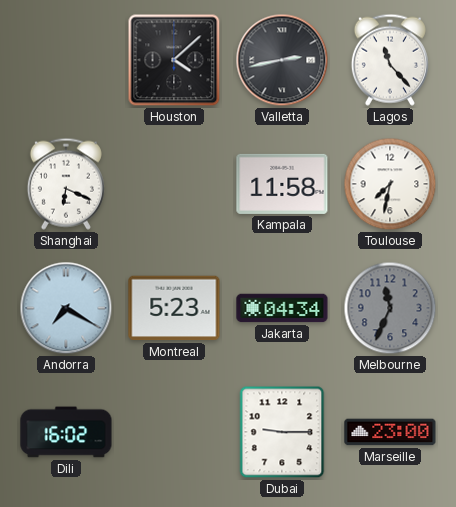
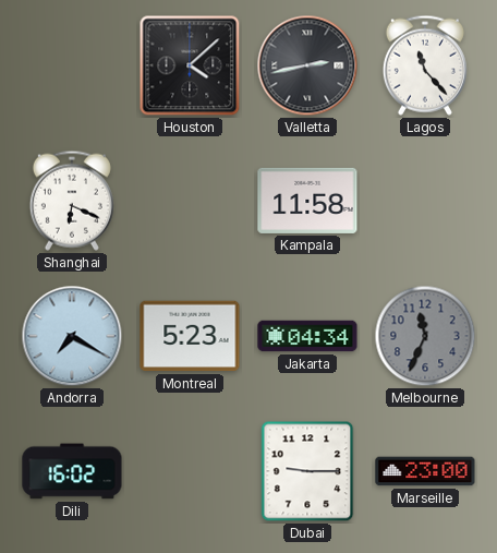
Toulouse: 7:32 -> none
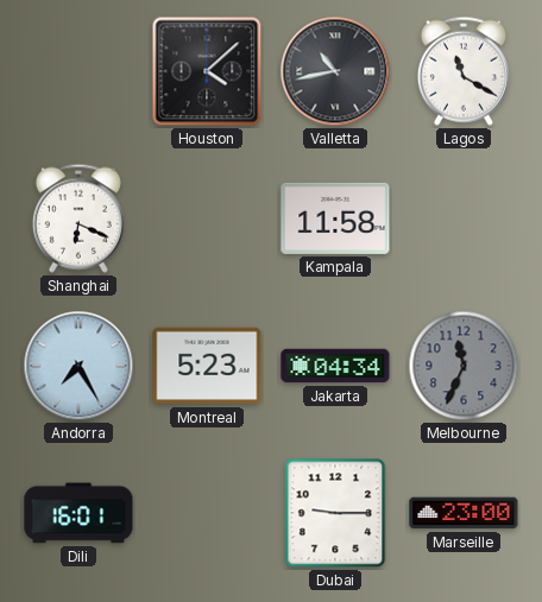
Valletta: 2:43 -> 10:43
Lagos: 11:23 -> 11:20
Andorra: 7:20 -> 7:25
Dili: 16:02 -> 16:01
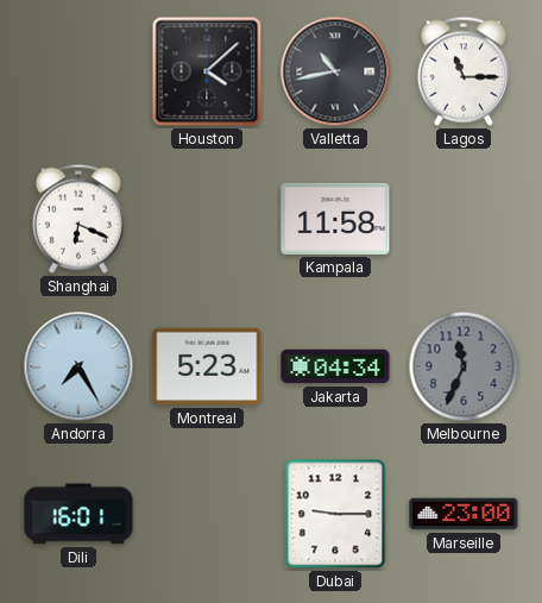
Lagos: 11:20 -> 11:15
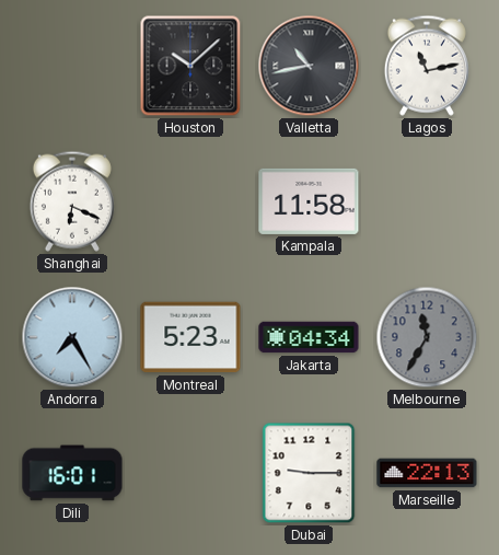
Houston: 4:08 -> 10:08
Lagos: 11:15 -> 11:13
Melbourne: 11:34 -> 11:35
Marseille: 23:00 -> 22:13
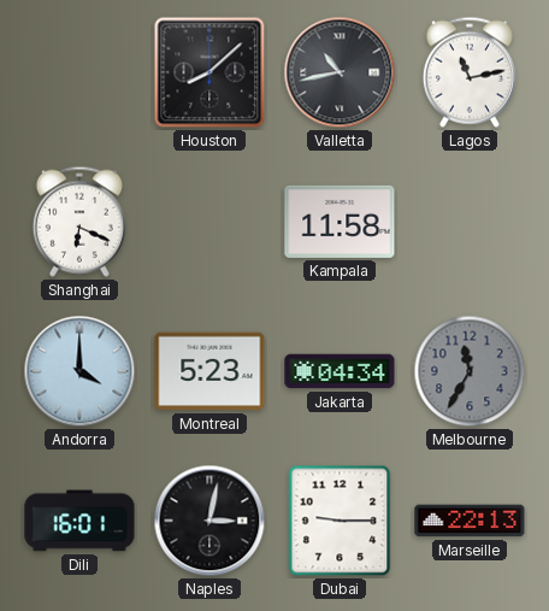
Houston: 10:08 -> 8:08
Andorra: 7:25 -> 4:00
Naples: none -> 3:02
